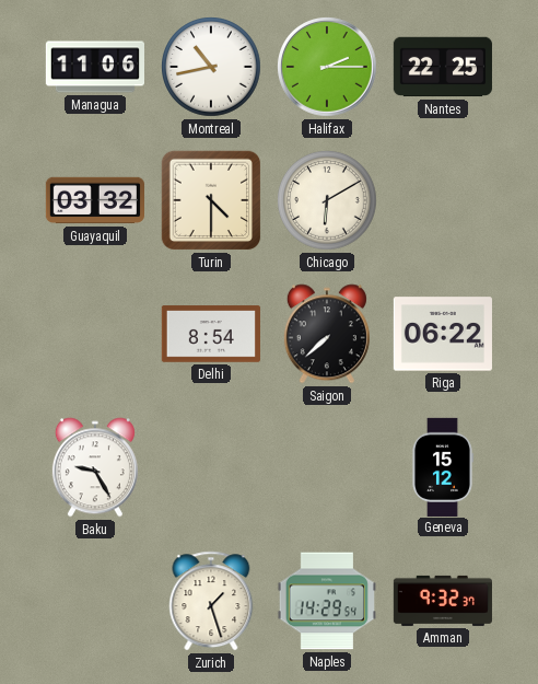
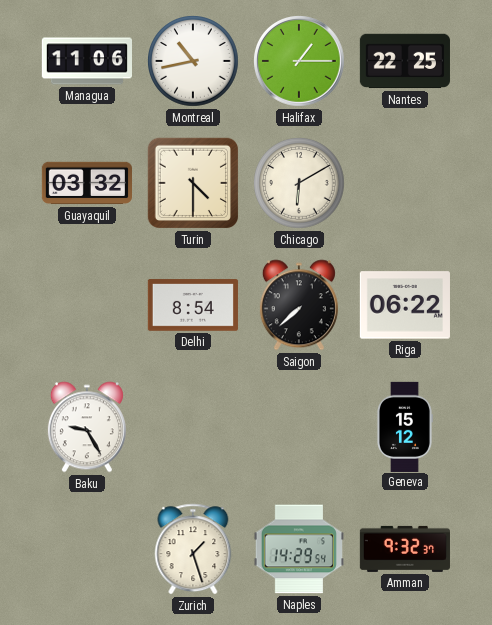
Halifax: 2:15 -> 1:15
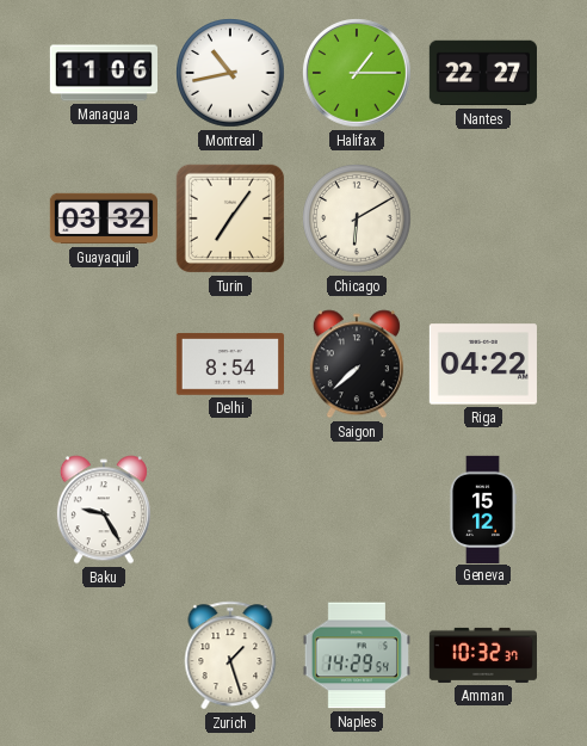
Nantes: 22:25 -> 22:27
Turin: 4:30 -> 7:06
Riga: 06:22 -> 04:22
Amman: 9:32 -> 10:32
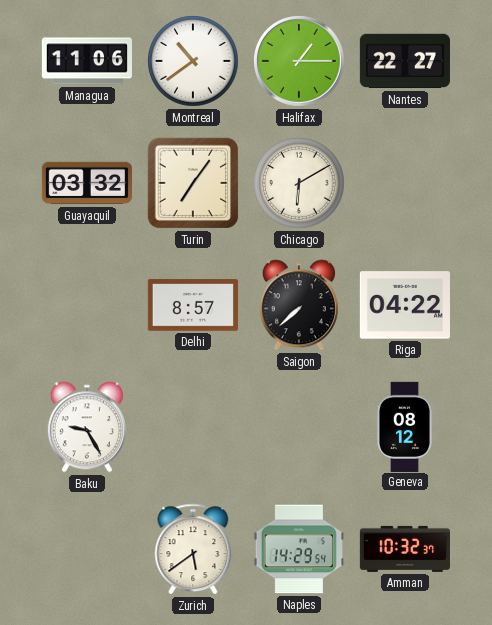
Montreal: 10:43 -> 10:39
Delhi: 8:54 -> 8:57
Geneva: 15:12 -> 08:12
Zurich: 1:27 -> 5:39
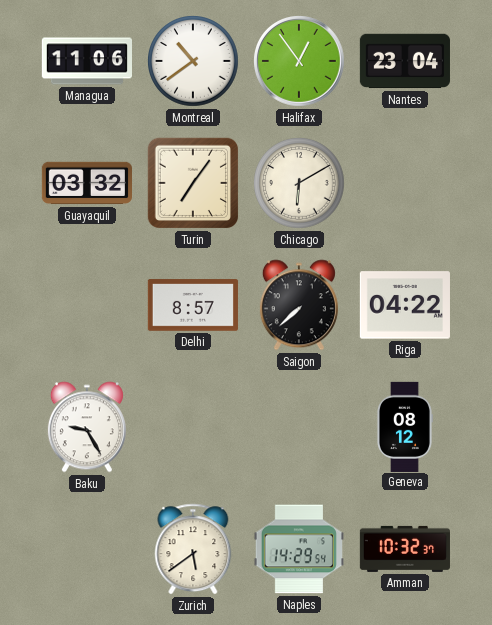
Halifax: 1:15 -> 12:54
Nantes: 22:27 -> 23:04
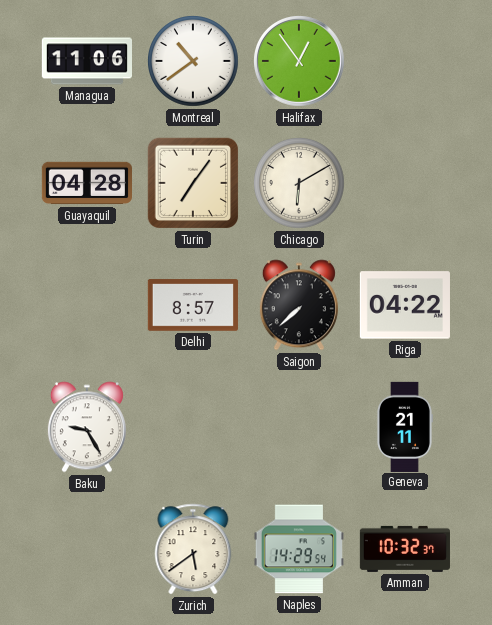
Nantes: 23:04 -> none
Guayaquil: 03:32 -> 04:28
Geneva: 08:12 -> 21:11
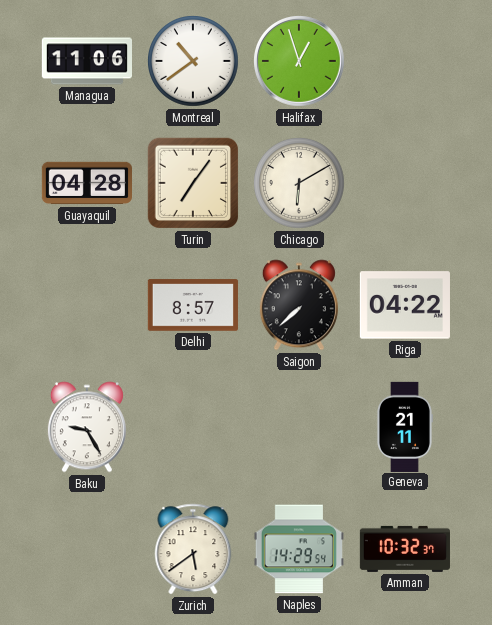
Halifax: 12:54 -> 12:57
